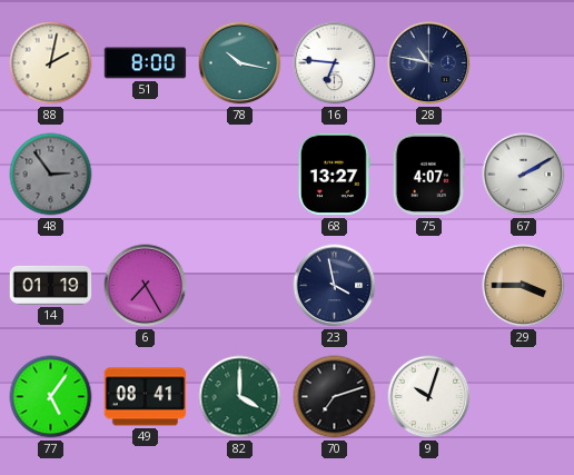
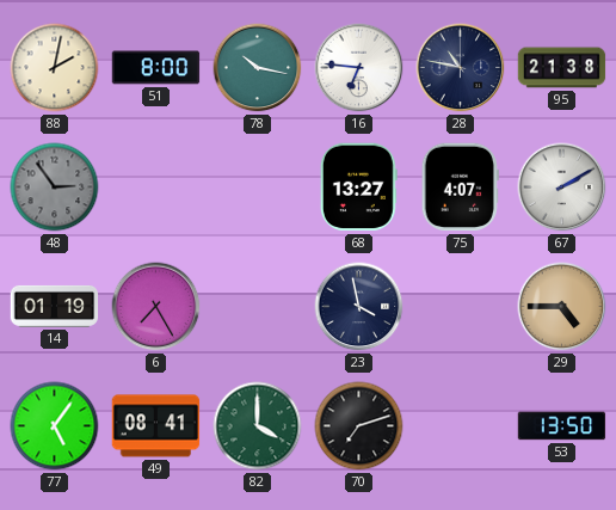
95: none -> 21:38
29: 3:45 -> 4:45
9: 10:03 -> none
53: none -> 13:50
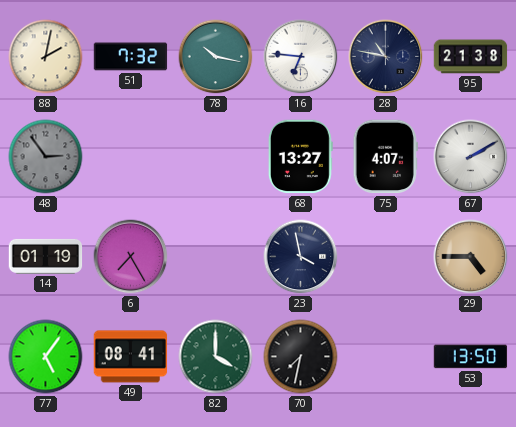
51: 8:00 -> 7:32
70: 7:12 -> 7:32
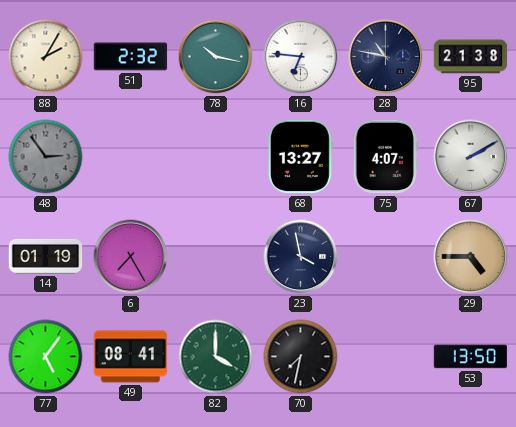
88: 2:02 -> 2:05
51: 7:32 -> 2:32
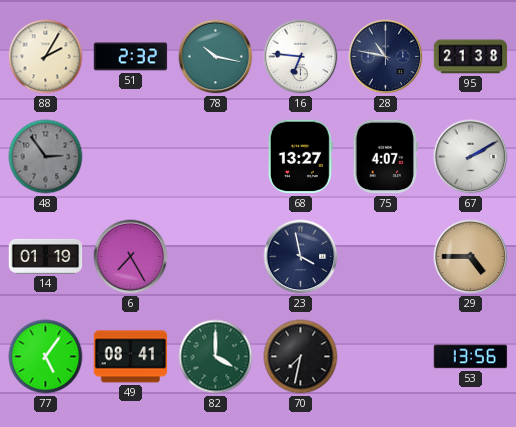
53: 13:50 -> 13:56
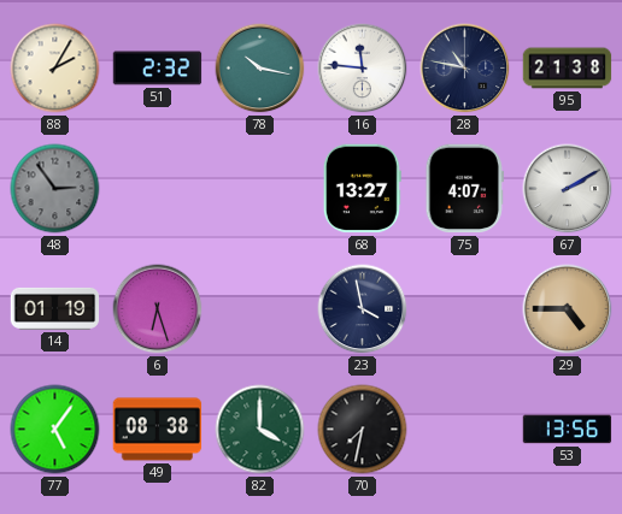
16: 6:46 -> 11:46
6: 7:25 -> 6:27
49: 08:41 -> 08:38
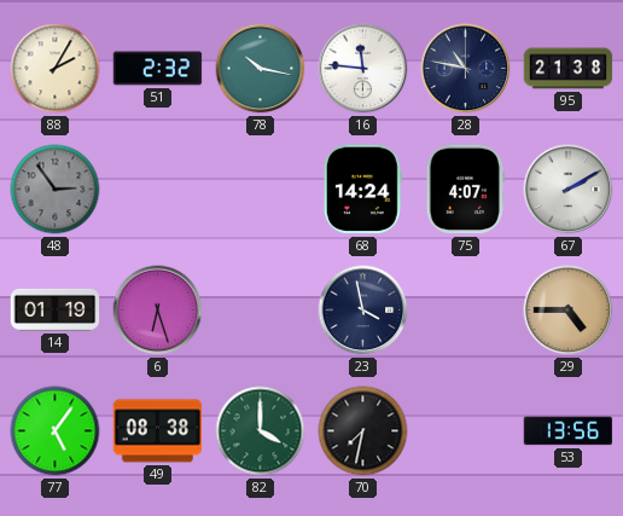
68: 13:27 -> 14:24
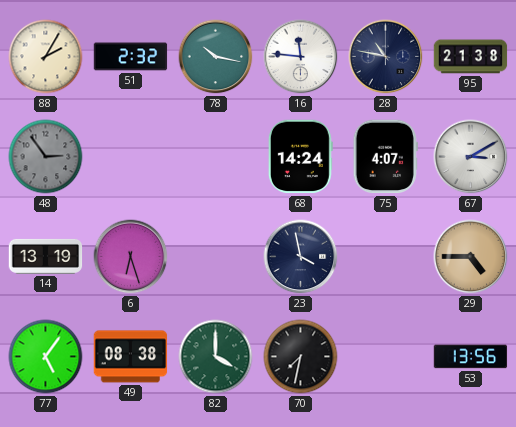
67: 2:10 -> 3:10
14: 01:19 -> 13:19
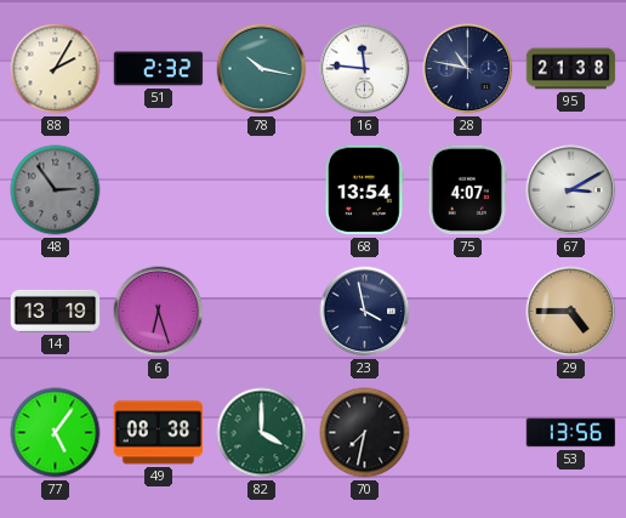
68: 14:24 -> 13:54
